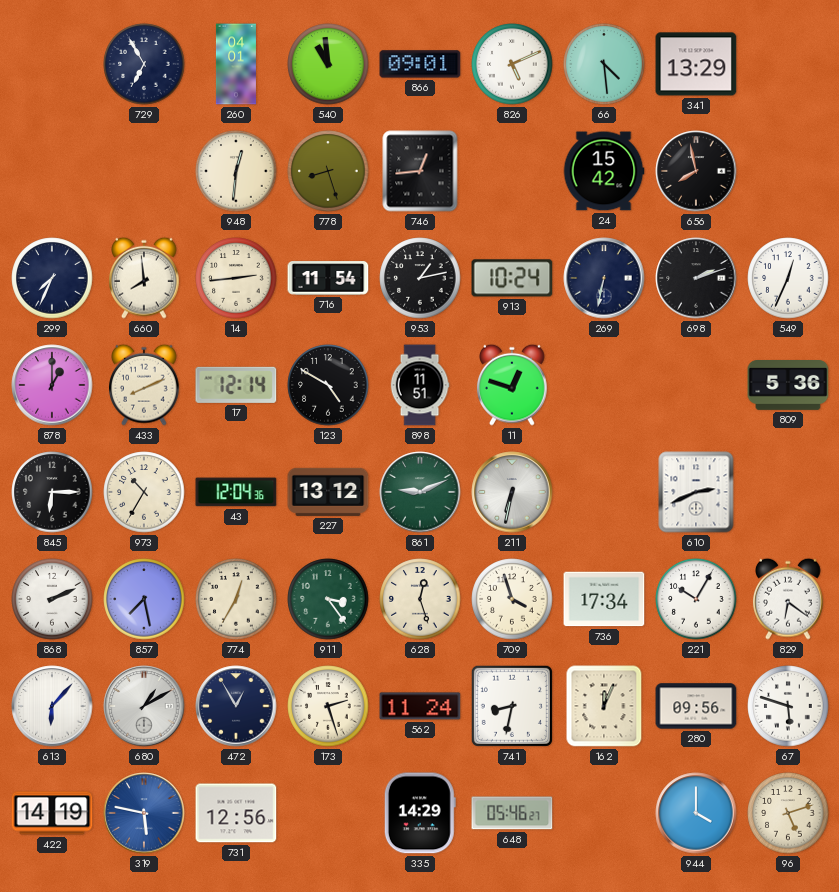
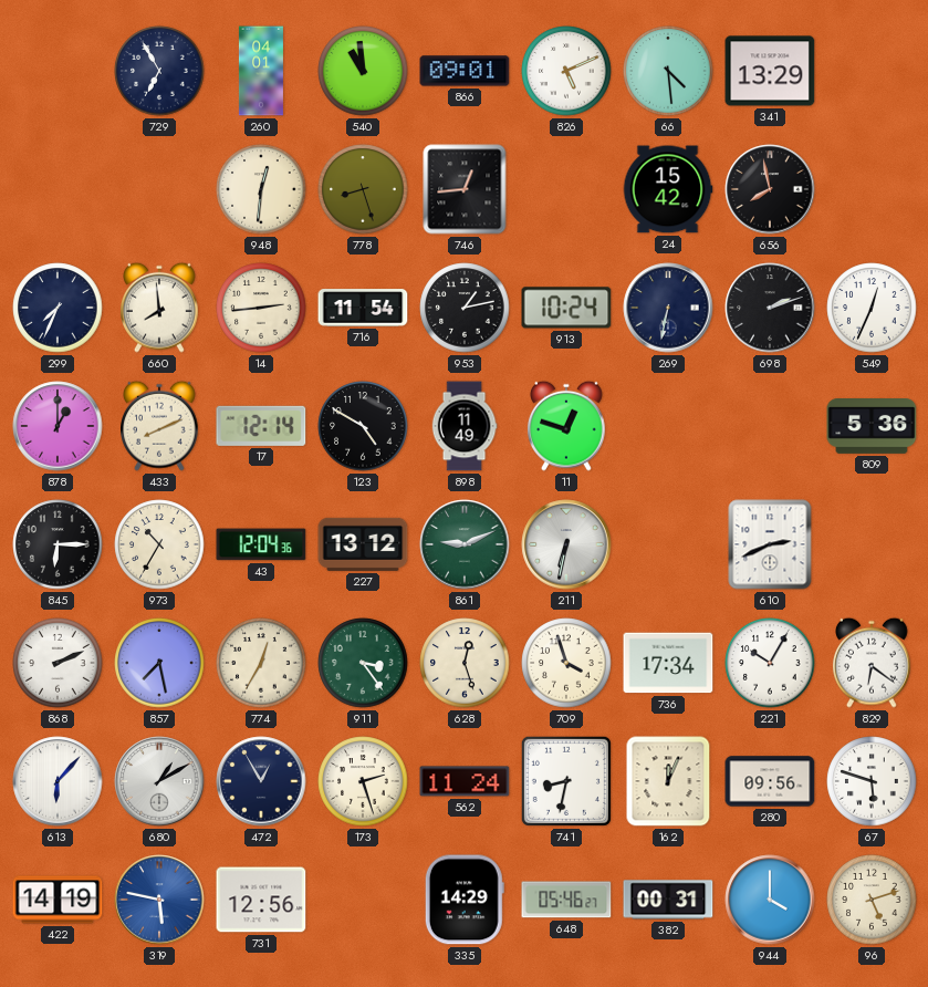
898: 11:51 -> 11:49
382: none -> 00:31
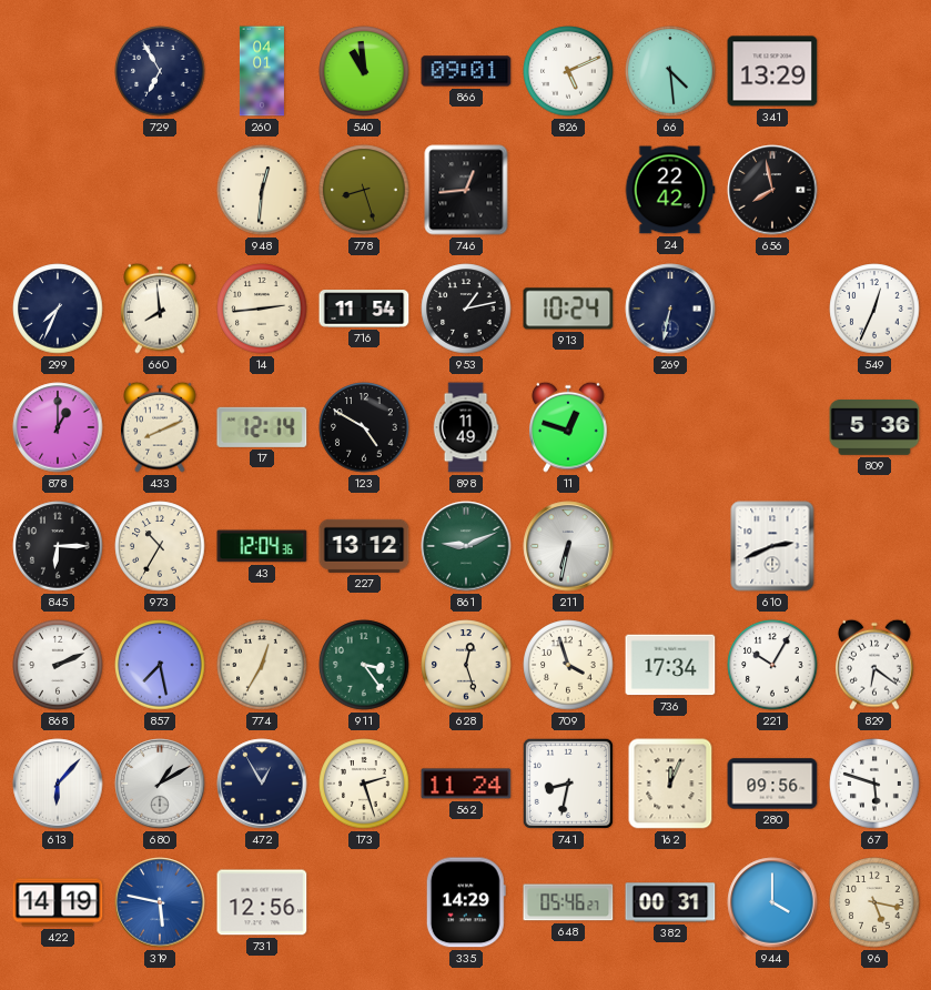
24: 15:42 -> 22:42
698: 2:12 -> none
96: 5:12 -> 5:17
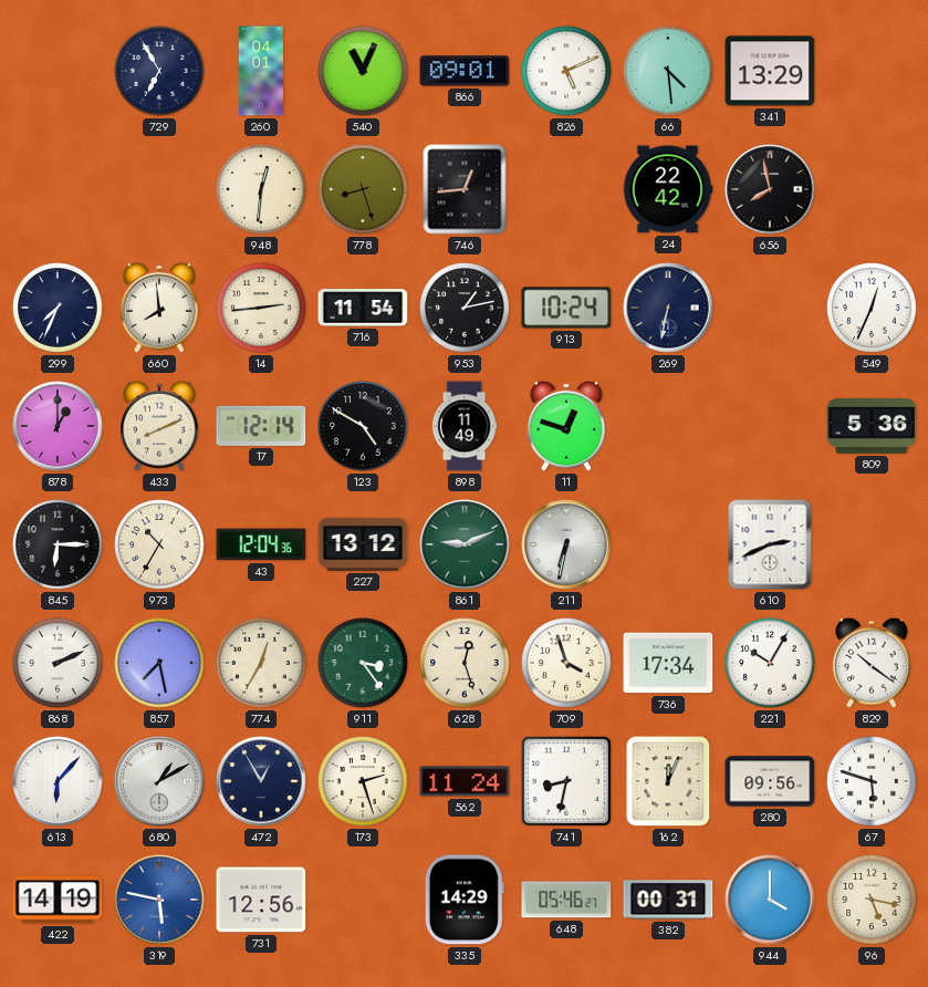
540: 10:59 -> 11:04
829: 6:21 -> 10:21
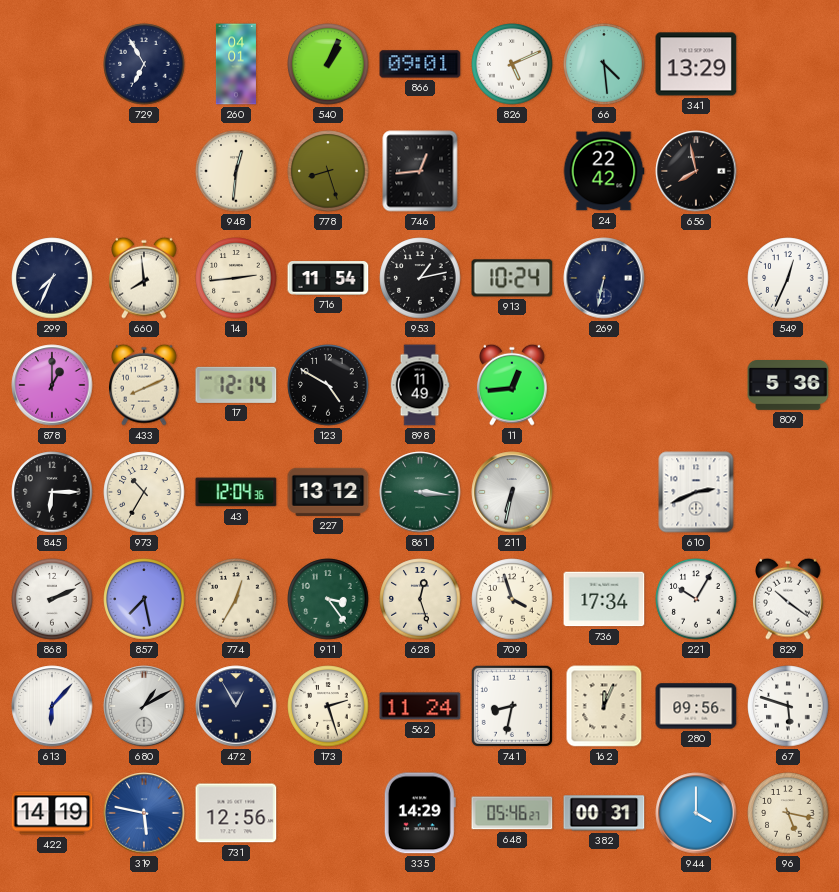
540: 11:04 -> 1:04
11: 12:48 -> 12:44
861: 9:11 -> 3:16
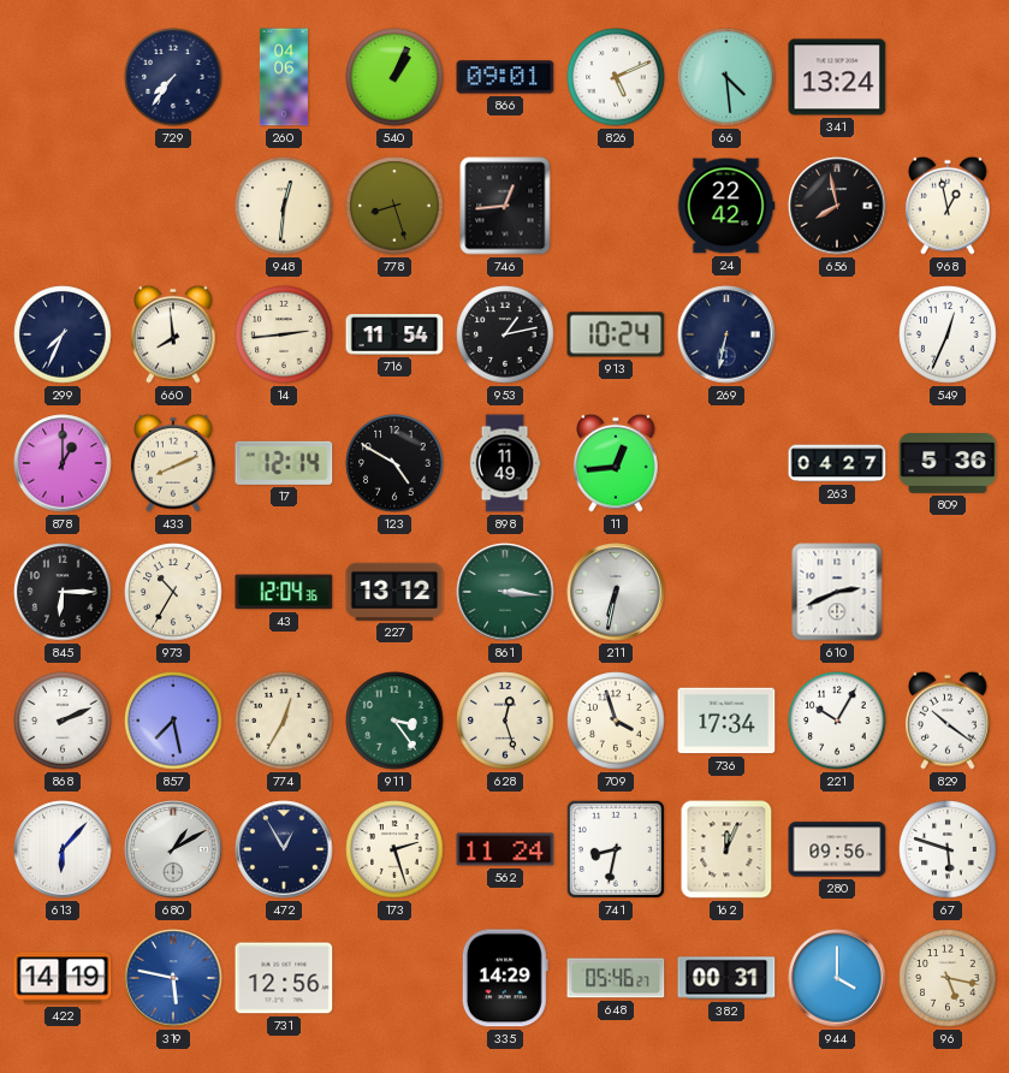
729: 6:55 -> 7:36
260: 04:01 -> 04:06
341: 13:29 -> 13:24
968: none -> 12:58
263: none -> 04:27
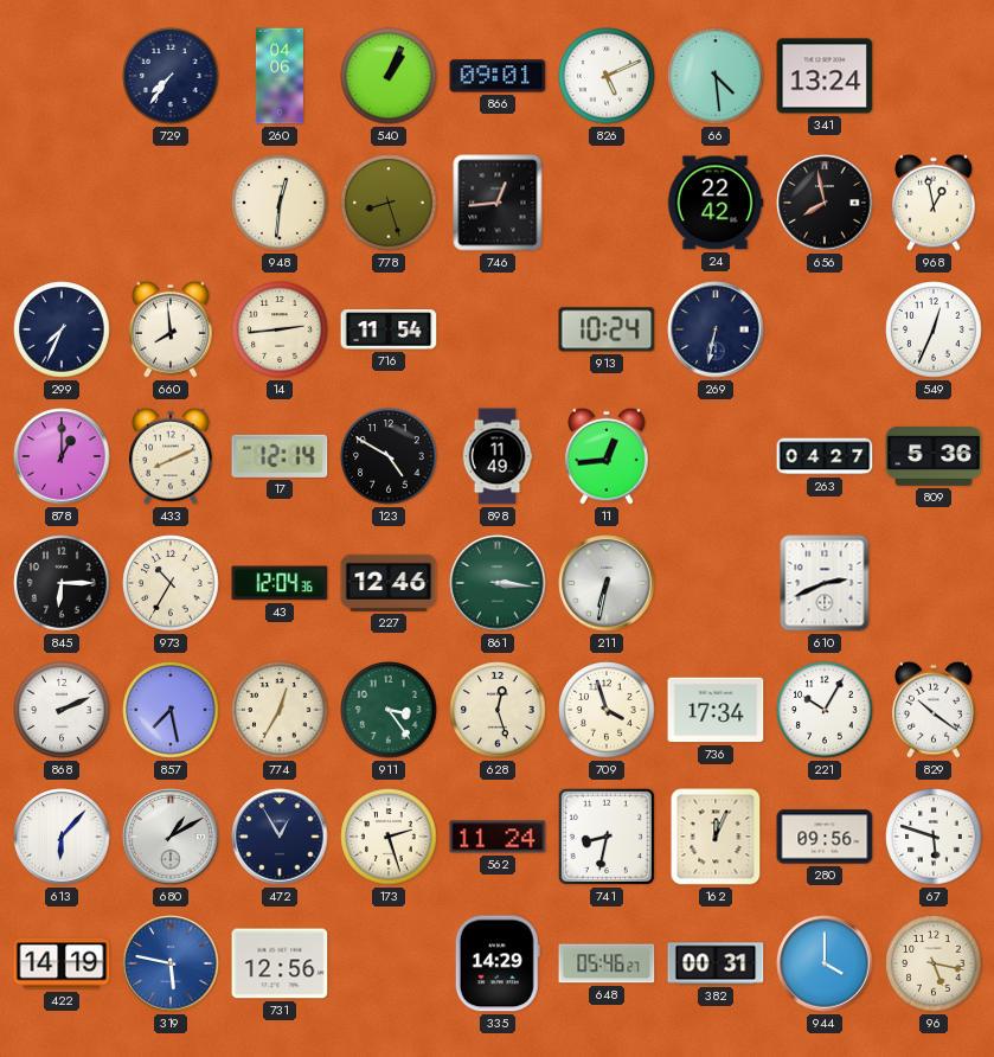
953: 1:13 -> none
227: 13:12 -> 12:46
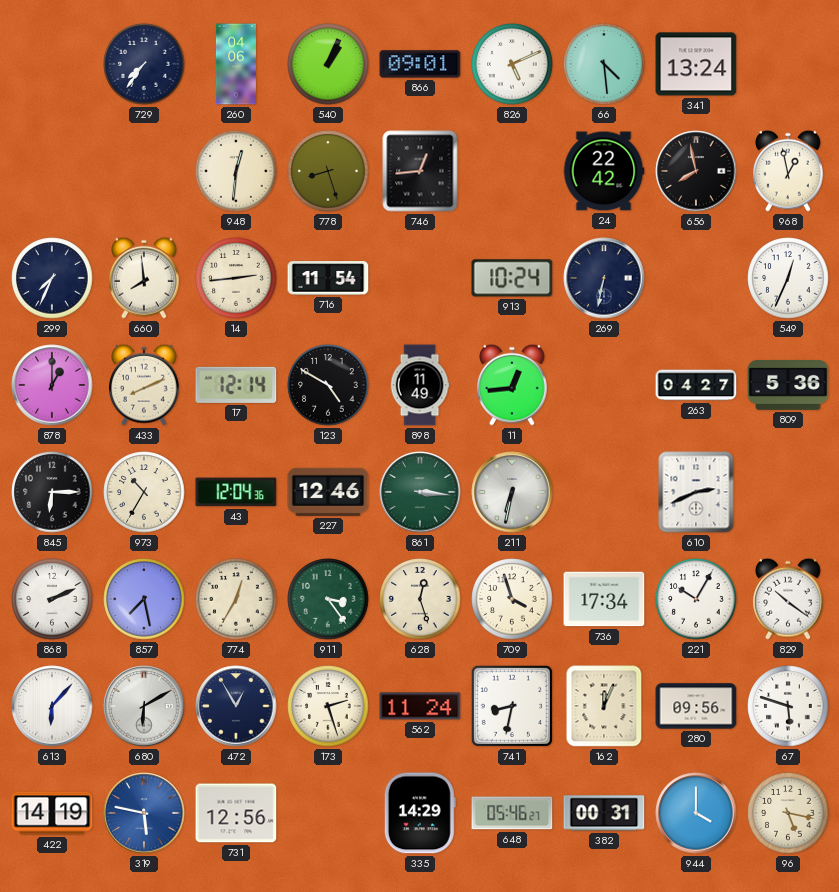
680: 1:10 -> 6:10
